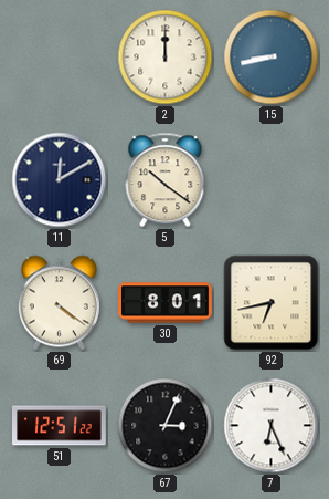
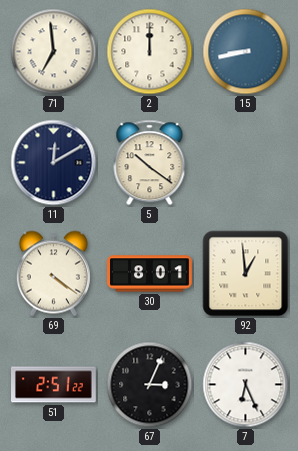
71: none -> 6:59
92: 6:43 -> 12:59
51: 12:51 -> 2:51
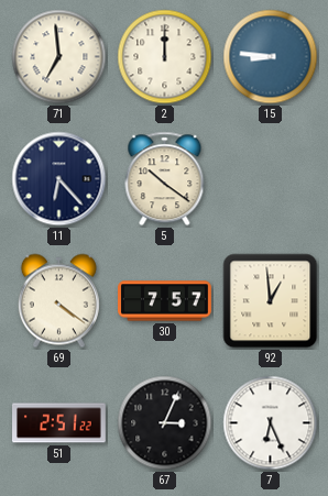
15: 8:43 -> 8:46
11: 12:10 -> 6:23
30: 8:01 -> 7:57
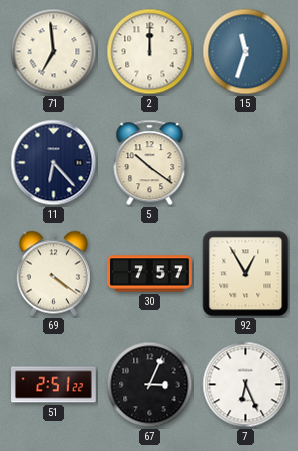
15: 8:46 -> 11:33
92: 12:59 -> 12:55
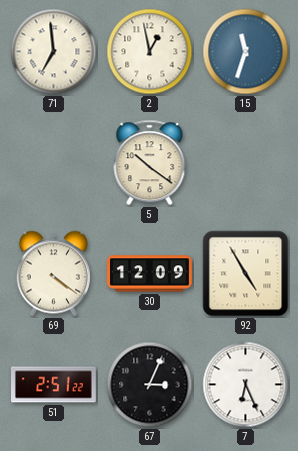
2: 12:00 -> 12:58
11: 6:23 -> none
30: 7:57 -> 12:09
92: 12:55 -> 4:55
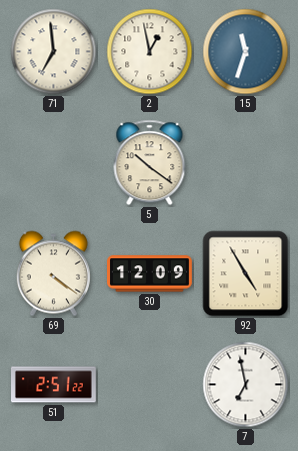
67: 3:04 -> none
7: 6:26 -> 6:58
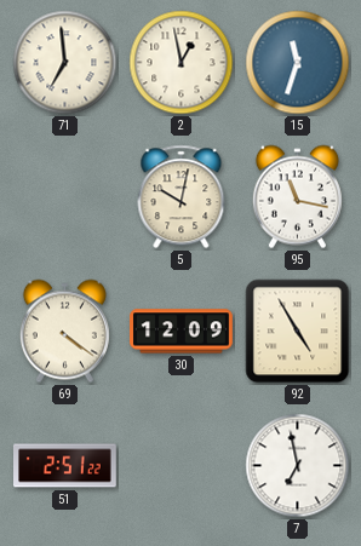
5: 10:21 -> 10:02
95: none -> 11:17
